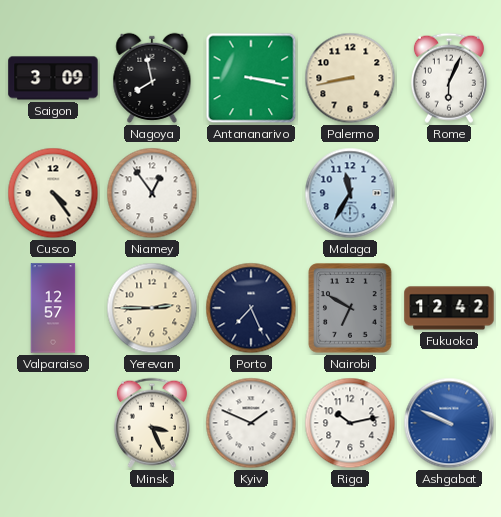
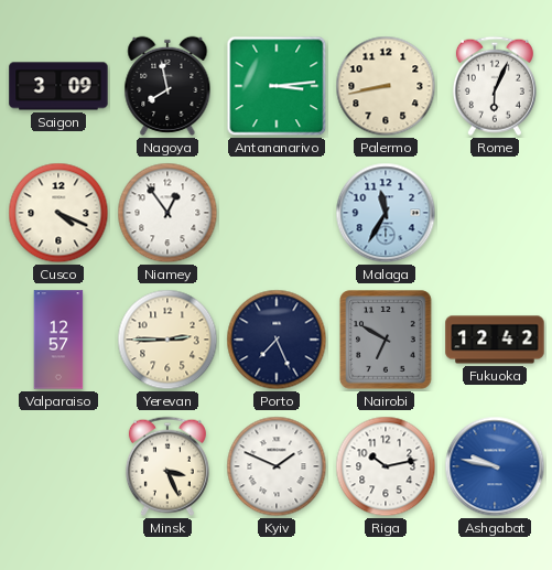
Antananarivo: 3:17 -> 3:14
Cusco: 4:24 -> 4:19
Ashgabat: 9:49 -> 9:47
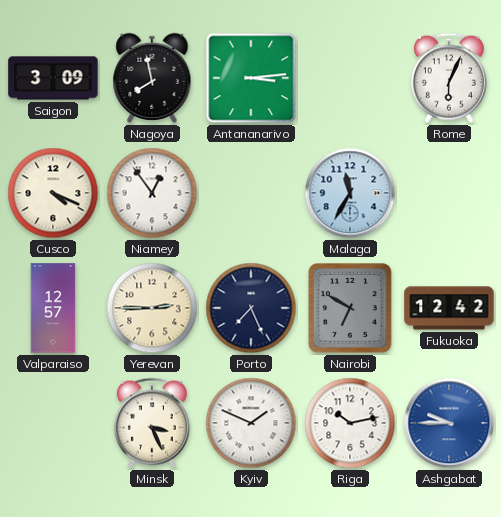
Palermo: 8:43 -> none
Ashgabat: 9:47 -> 9:45
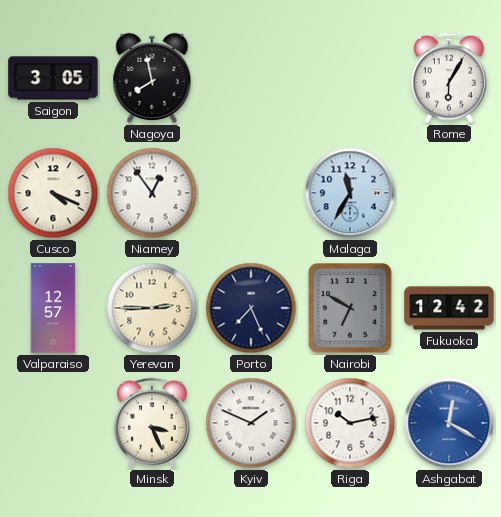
Saigon: 3:09 -> 3:05
Antananarivo: 3:14 -> none
Rome: 6:04 -> 6:05
Ashgabat: 9:45 -> 12:20
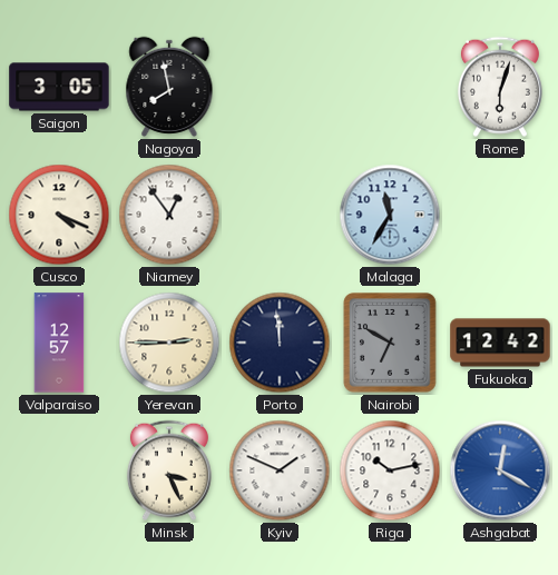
Rome: 6:05 -> 6:03
Porto: 7:26 -> 11:59
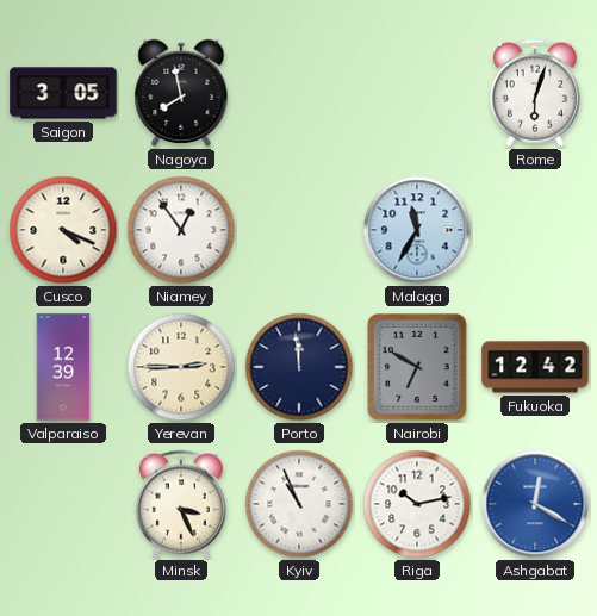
Valparaiso: 12:57 -> 12:39
Kyiv: 1:49 -> 10:56
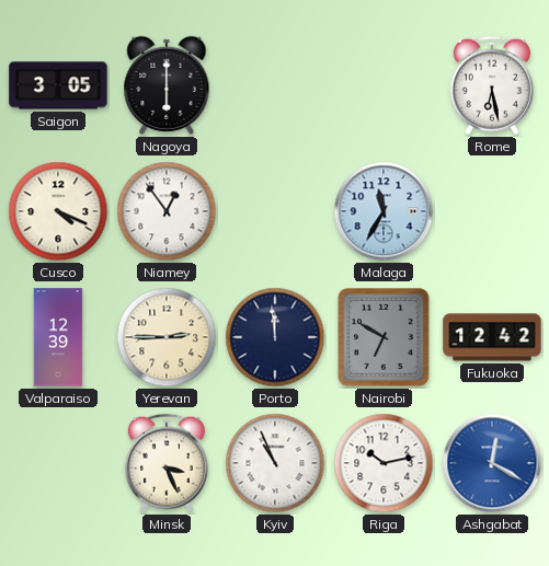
Nagoya: 7:58 -> 6:00
Rome: 6:03 -> 6:28
